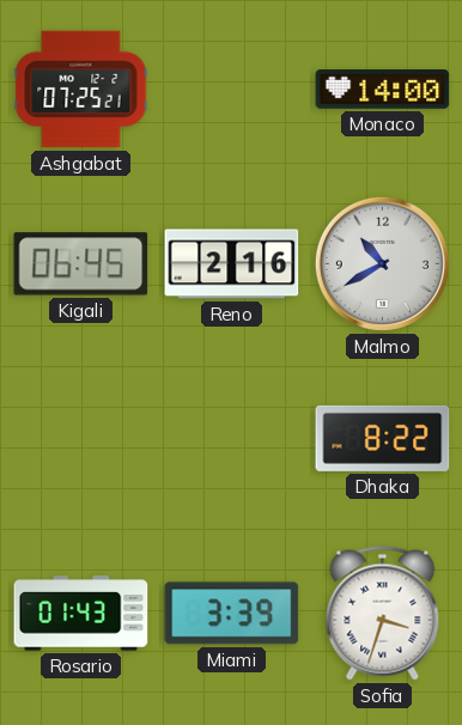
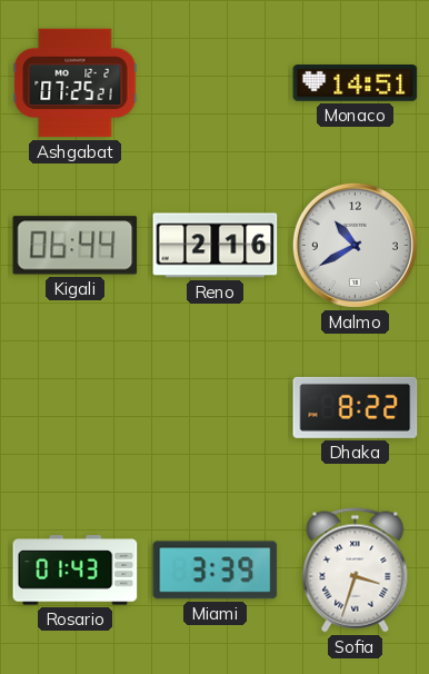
Monaco: 14:00 -> 14:51
Kigali: 06:45 -> 06:44
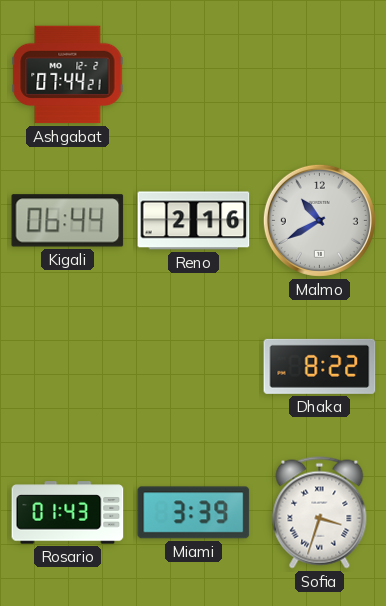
Ashgabat: 07:25 -> 07:44
Monaco: 14:51 -> none
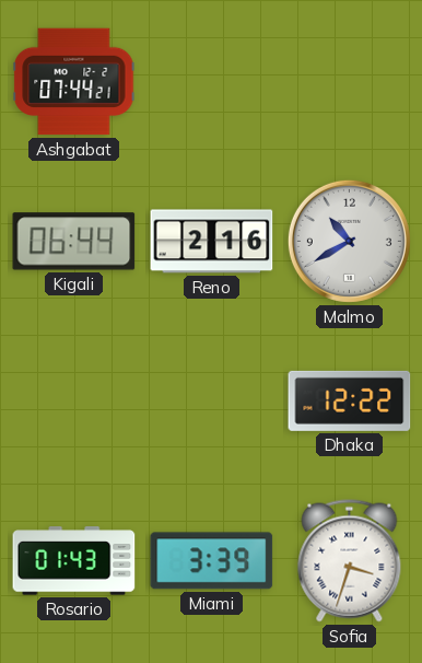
Dhaka: 8:22 -> 12:22
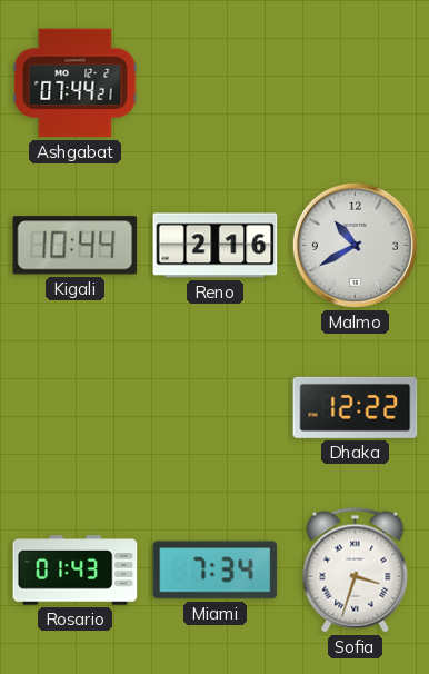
Kigali: 06:44 -> 10:44
Miami: 3:39 -> 7:34
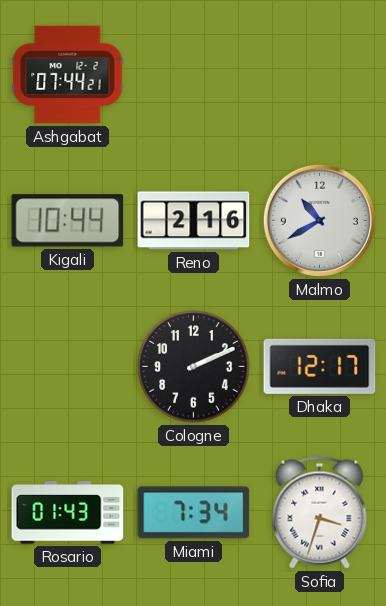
Cologne: none -> 2:11
Dhaka: 12:22 -> 12:17
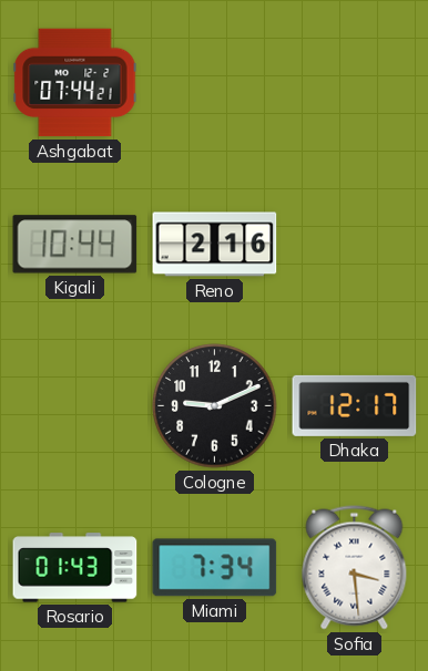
Malmo: 10:40 -> none
Cologne: 2:11 -> 9:11
Sofia: 3:33 -> 3:29
